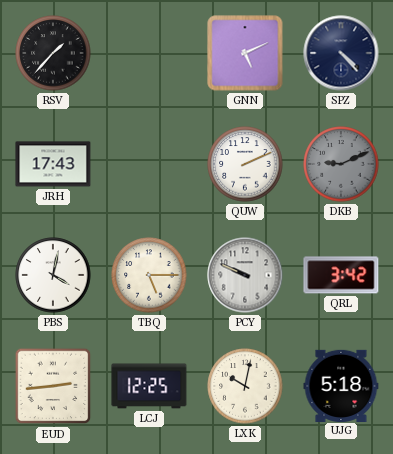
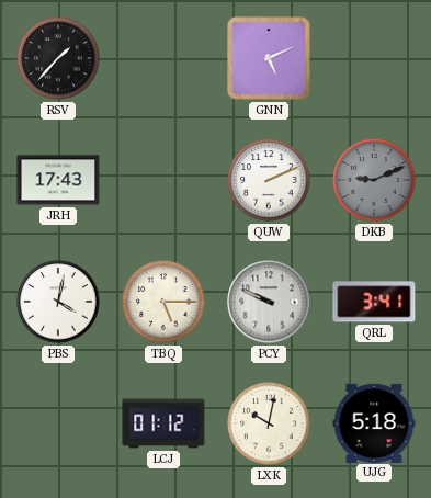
SPZ: 4:23 -> none
QRL: 3:42 -> 3:41
EUD: 2:44 -> none
LCJ: 12:25 -> 01:12
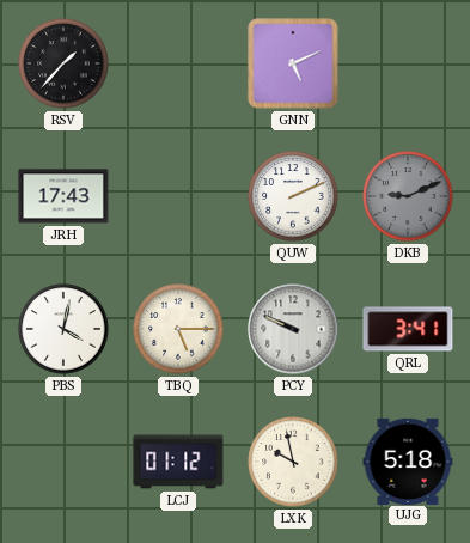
LXK: 10:02 -> 9:58
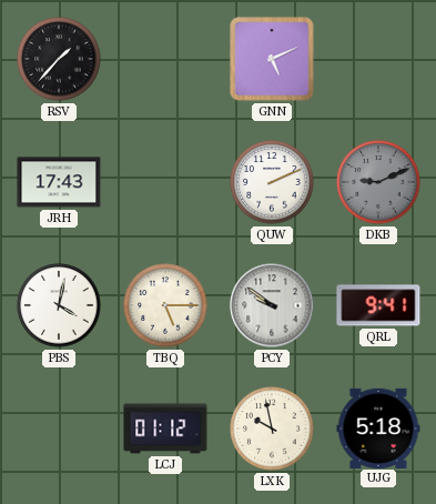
PCY: 9:49 -> 9:51
QRL: 3:41 -> 9:41
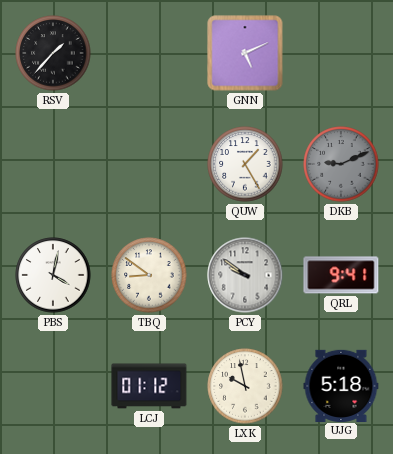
JRH: 17:43 -> none
QUW: 2:11 -> 1:25
TBQ: 5:15 -> 8:51
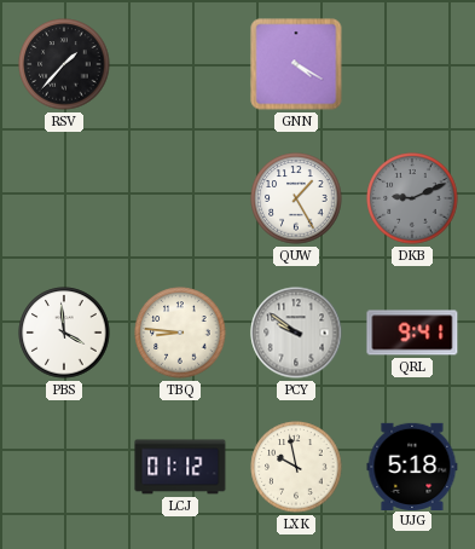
GNN: 5:11 -> 4:20
PBS: 4:02 -> 3:59
TBQ: 8:51 -> 8:46
